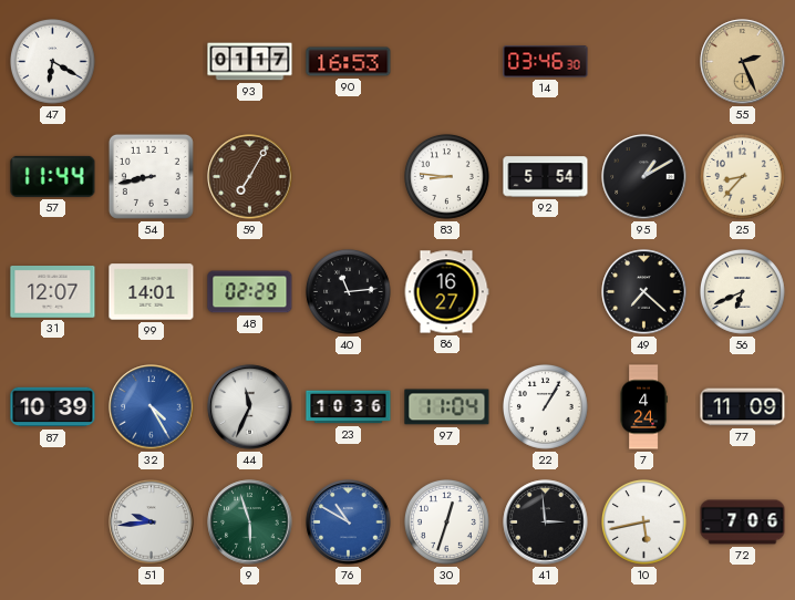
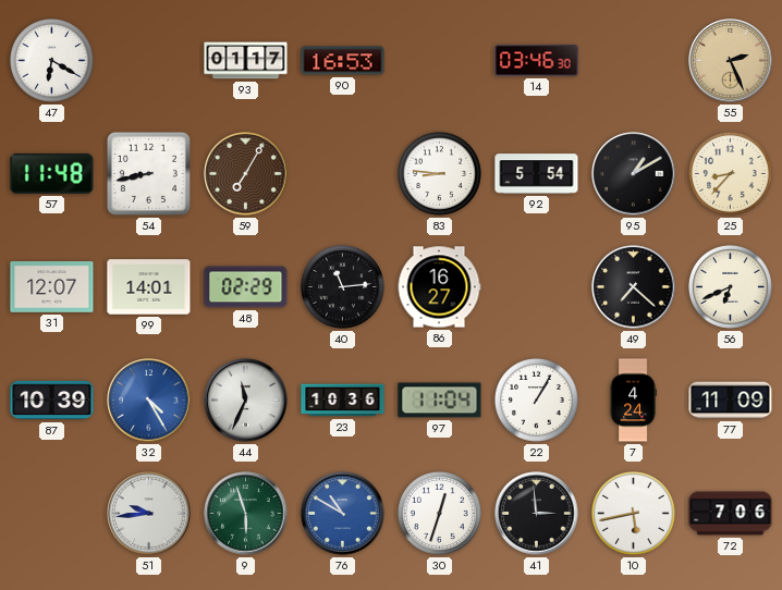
57: 11:44 -> 11:48
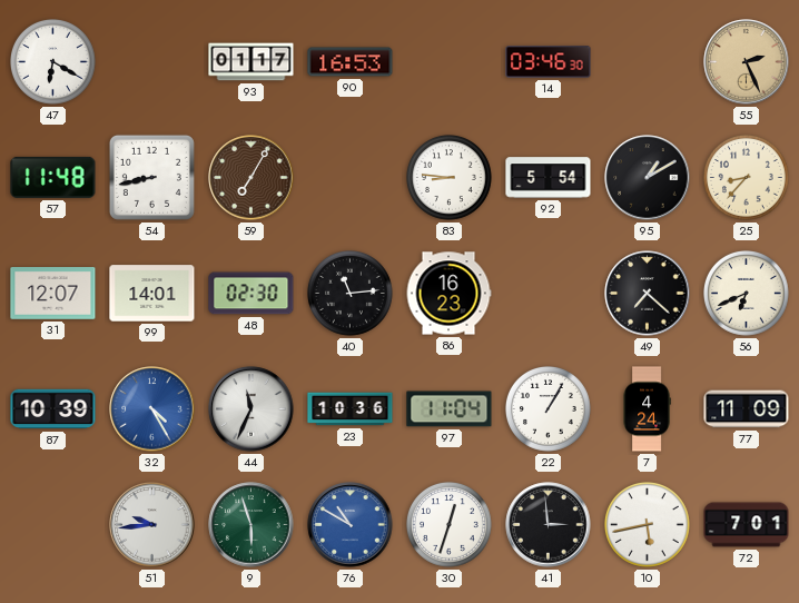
48: 02:29 -> 02:30
86: 16:27 -> 16:23
72: 7:06 -> 7:01
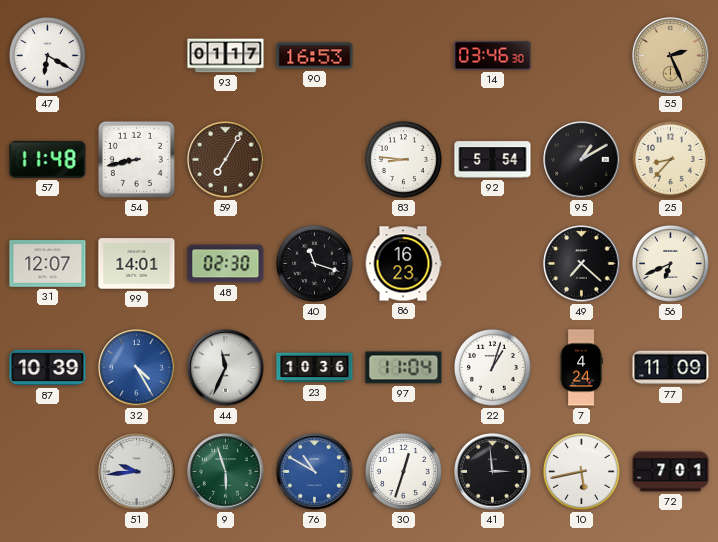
40: 11:14 -> 11:18
22: 1:05 -> 1:03
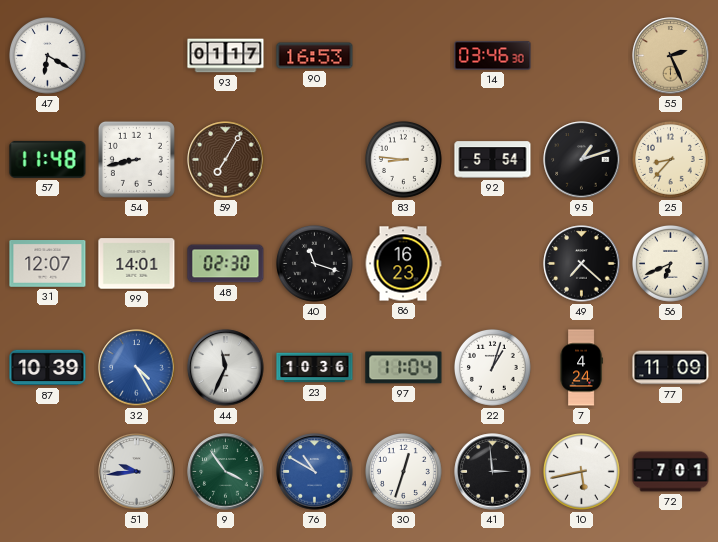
95: 1:10 -> 1:12
9: 5:57 -> 3:54
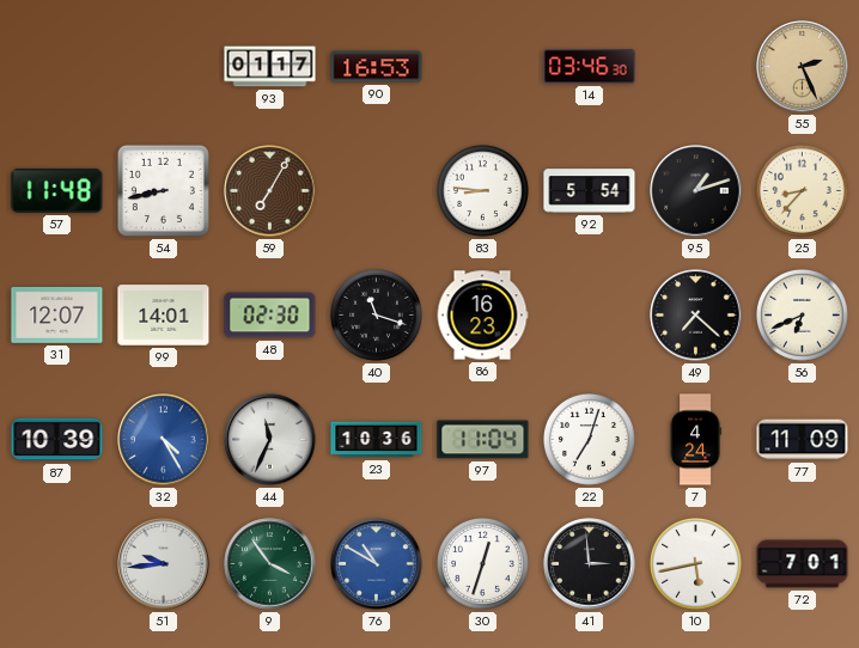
47: 6:20 -> none
22: 1:03 -> 7:03
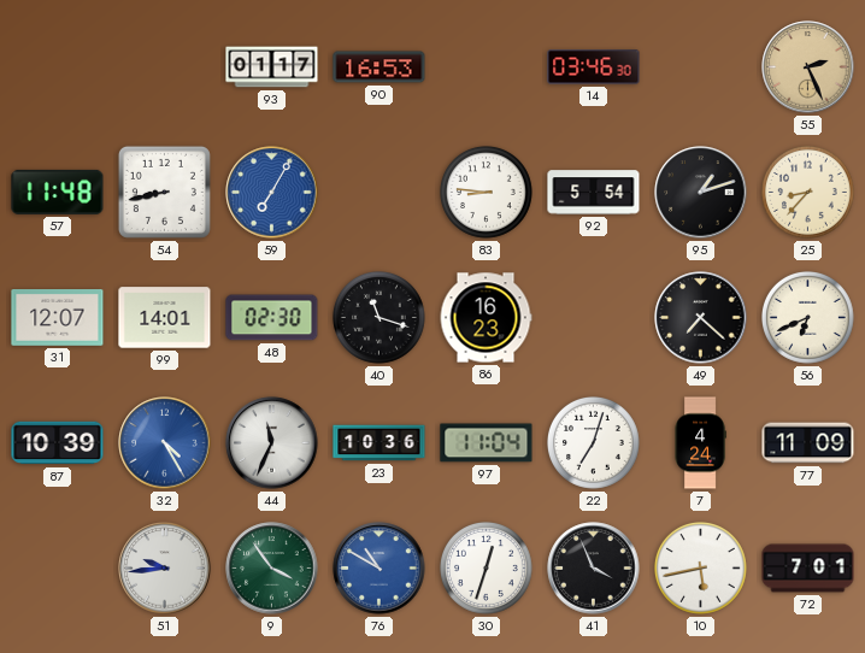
59 dial: brown -> blue
41: 2:59 -> 3:56
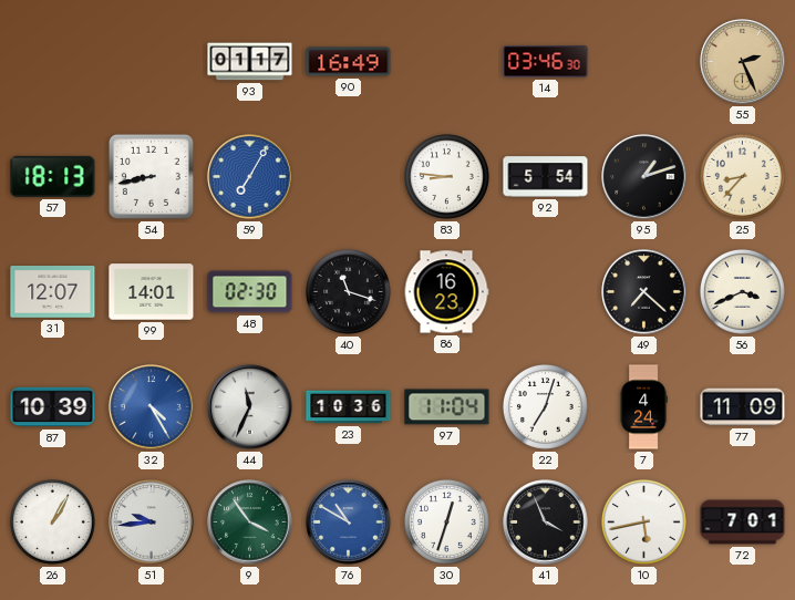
90: 16:53 -> 16:49
57: 11:48 -> 18:13
56: 6:41 -> 3:41
26: none -> 1:05
